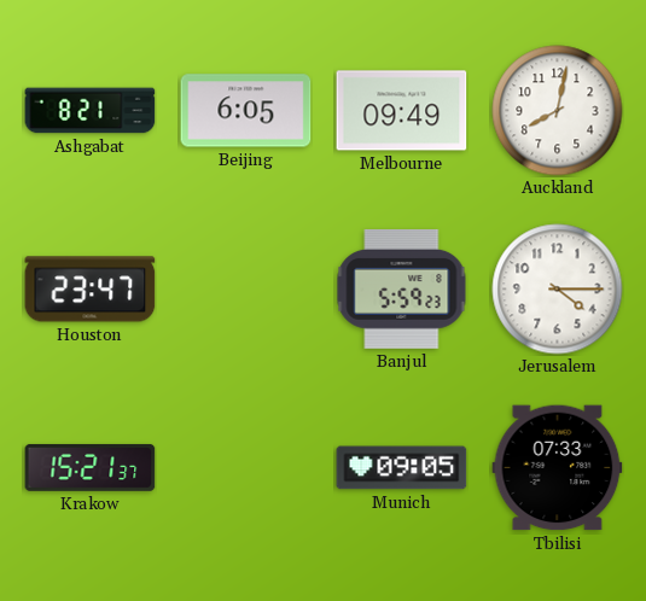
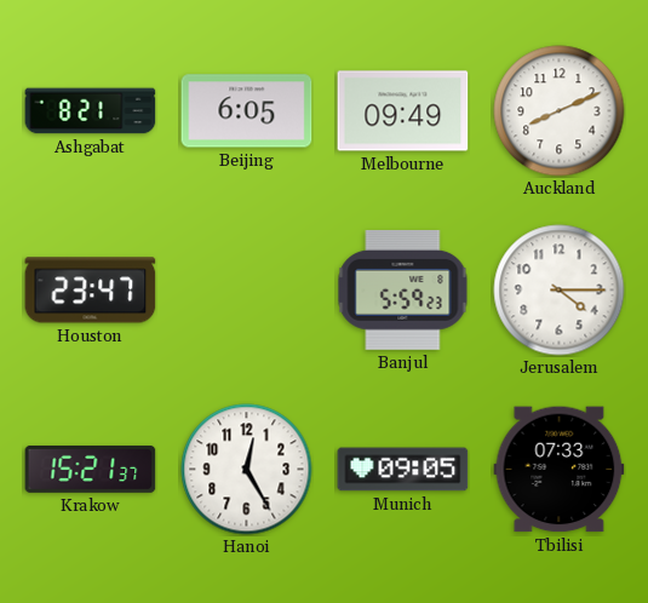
Auckland: 8:02 -> 8:11
Hanoi: none -> 12:25
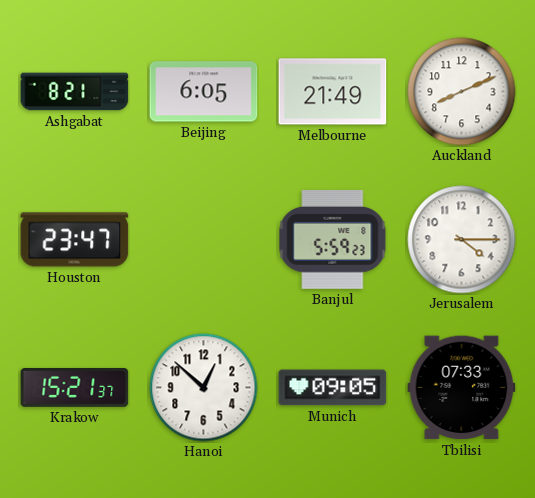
Melbourne: 09:49 -> 21:49
Hanoi: 12:25 -> 12:52
